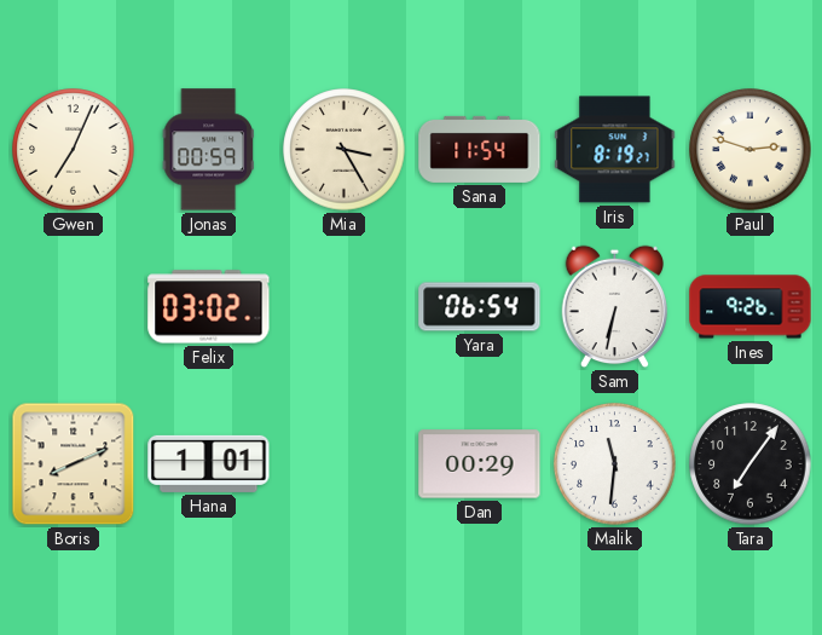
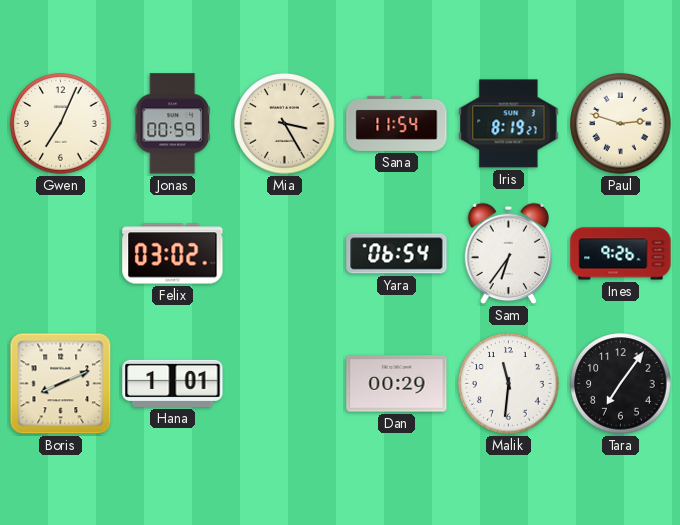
Sam: 6:32 -> 6:36
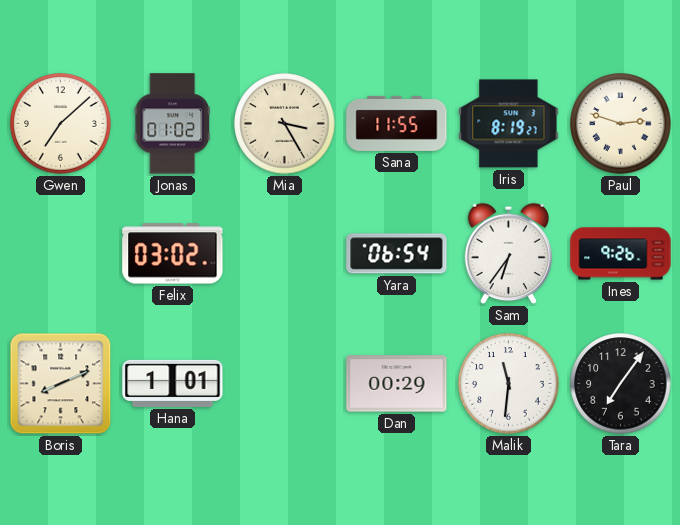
Gwen: 7:04 -> 7:08
Jonas: 00:59 -> 01:02
Sana: 11:54 -> 11:55
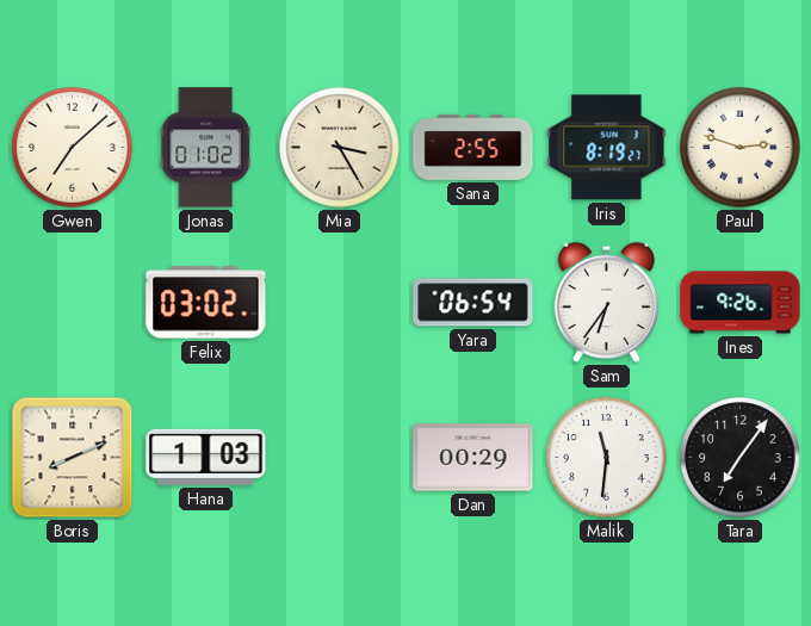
Sana: 11:55 -> 2:55
Hana: 1:01 -> 1:03
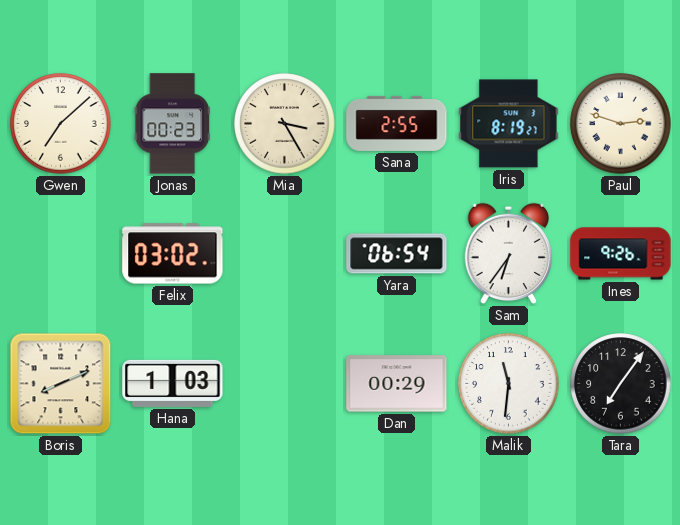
Jonas: 01:02 -> 00:23
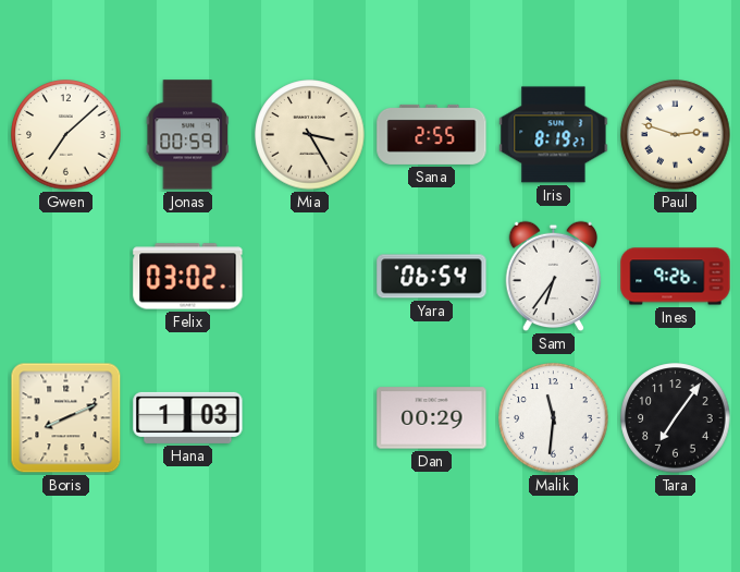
Jonas: 00:23 -> 00:59
